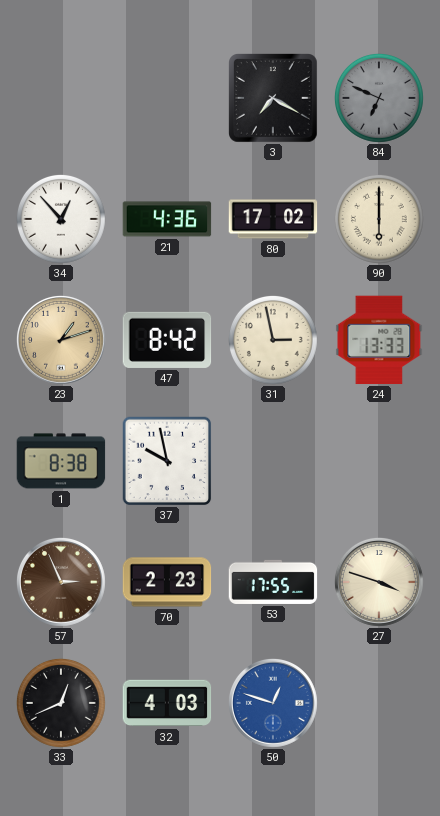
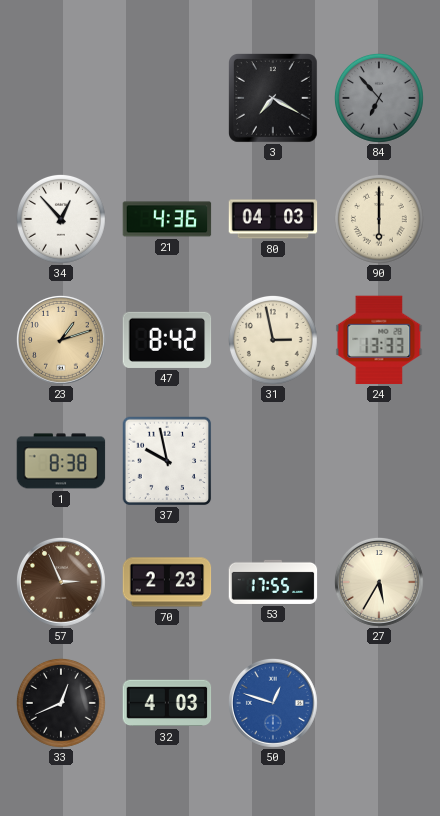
84: 6:49 -> 6:53
80: 17:02 -> 04:03
27: 3:48 -> 5:35
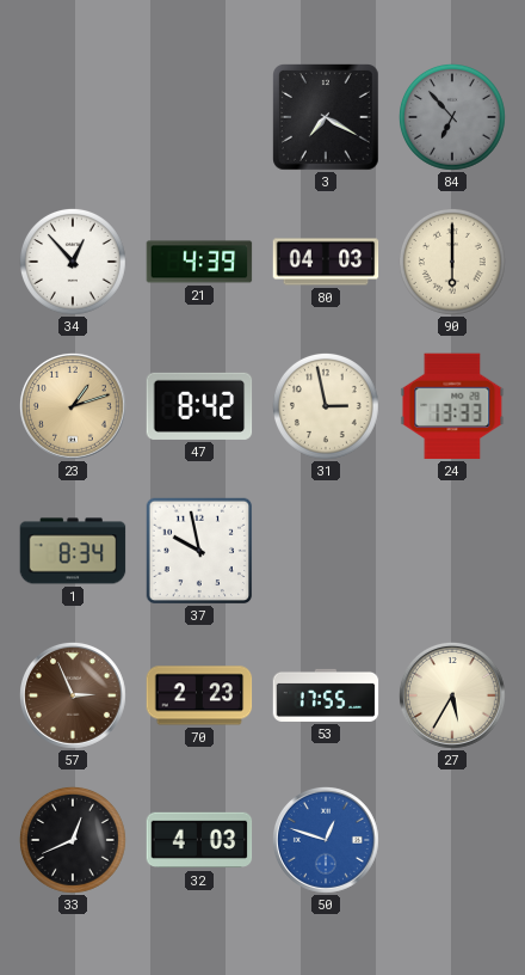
21: 4:36 -> 4:39
1: 8:38 -> 8:34
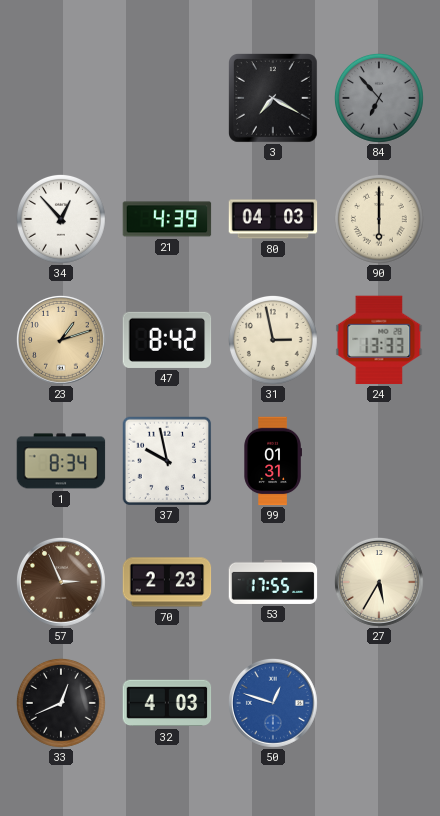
99: none -> 01:31
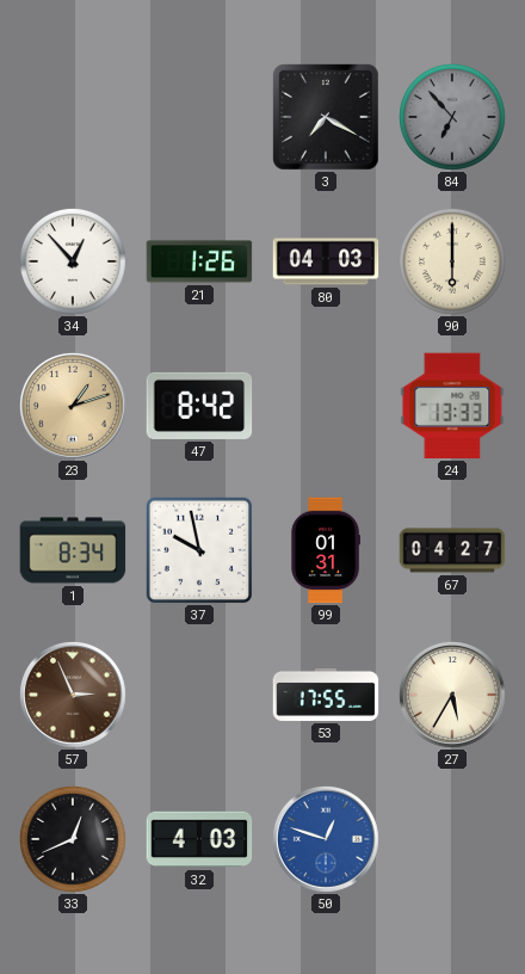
21: 4:39 -> 1:26
31: 2:58 -> none
67: none -> 04:27
70: 2:23 -> none
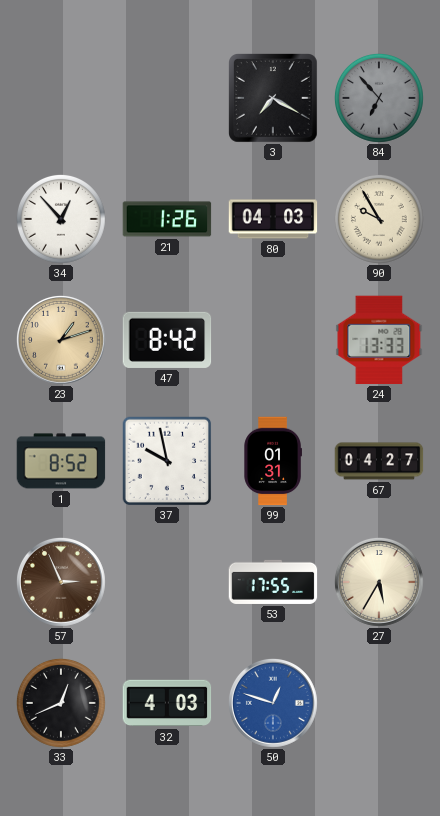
90: 6:00 -> 9:55
1: 8:34 -> 8:52
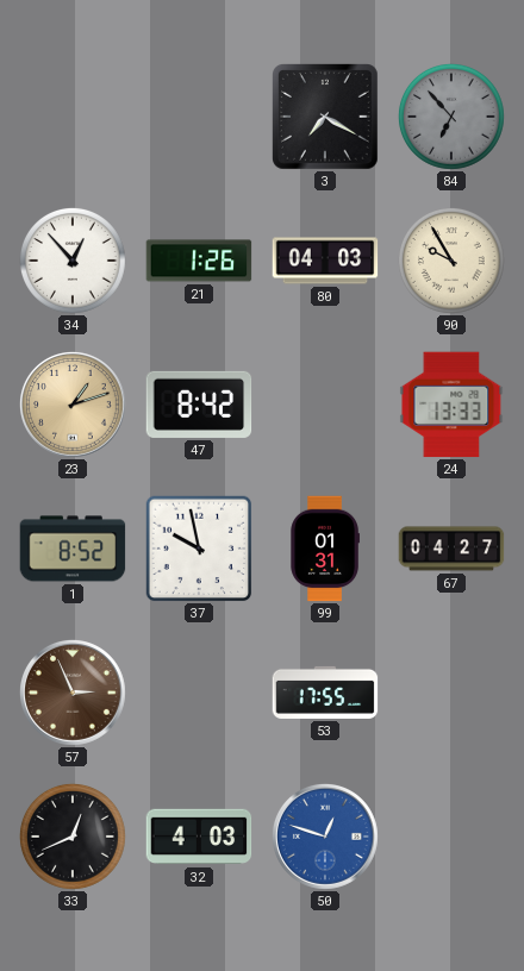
27: 5:35 -> none
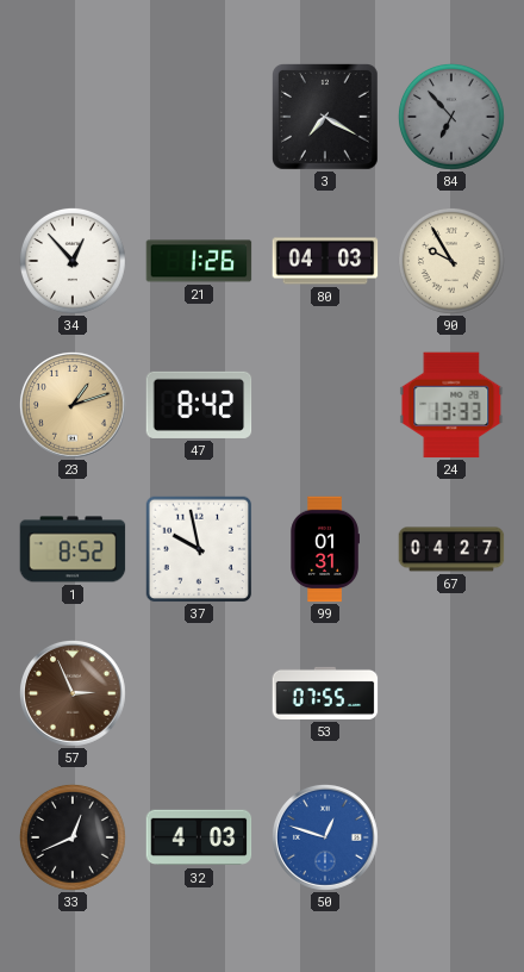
53: 17:55 -> 07:55
